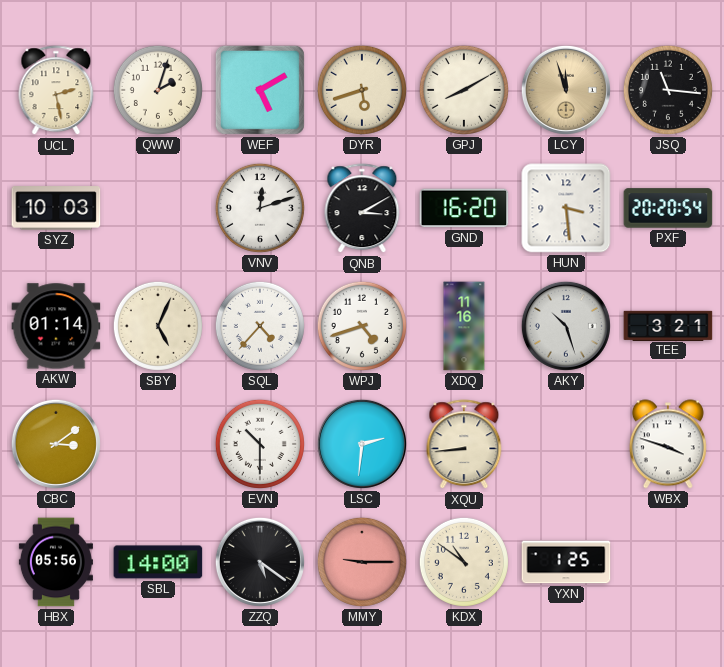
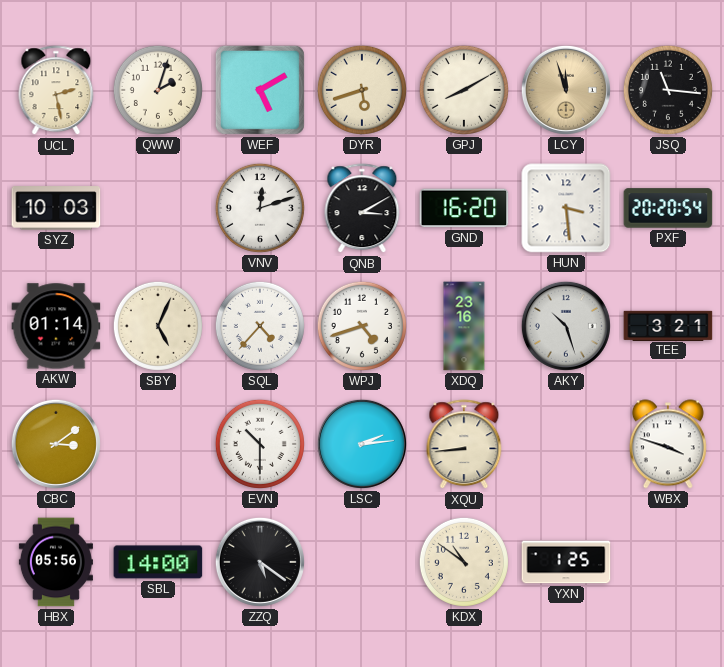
XDQ: 11:16 -> 23:16
LSC: 2:31 -> 2:14
MMY: 9:15 -> none
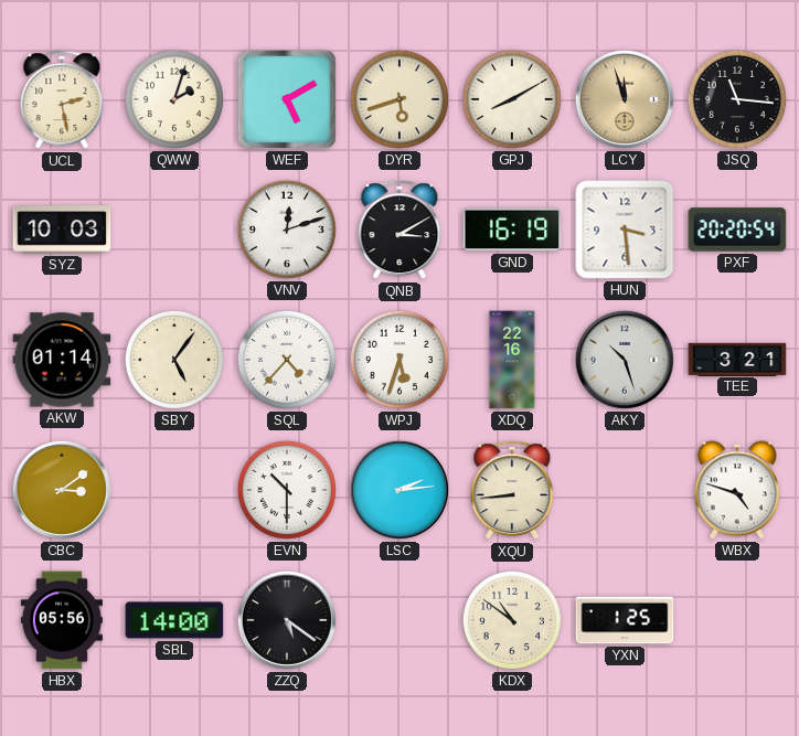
GND: 16:20 -> 16:19
SBY: 5:04 -> 5:06
WPJ: 4:42 -> 5:33
XDQ: 23:16 -> 22:16
WBX: 3:48 -> 4:48
